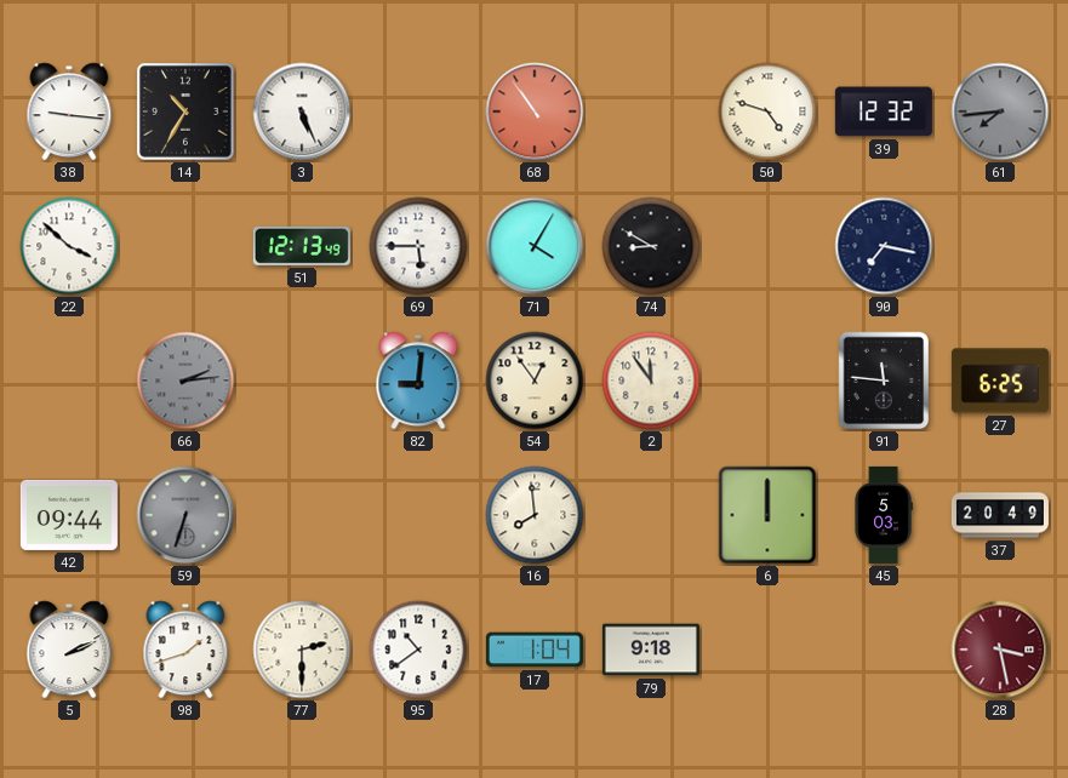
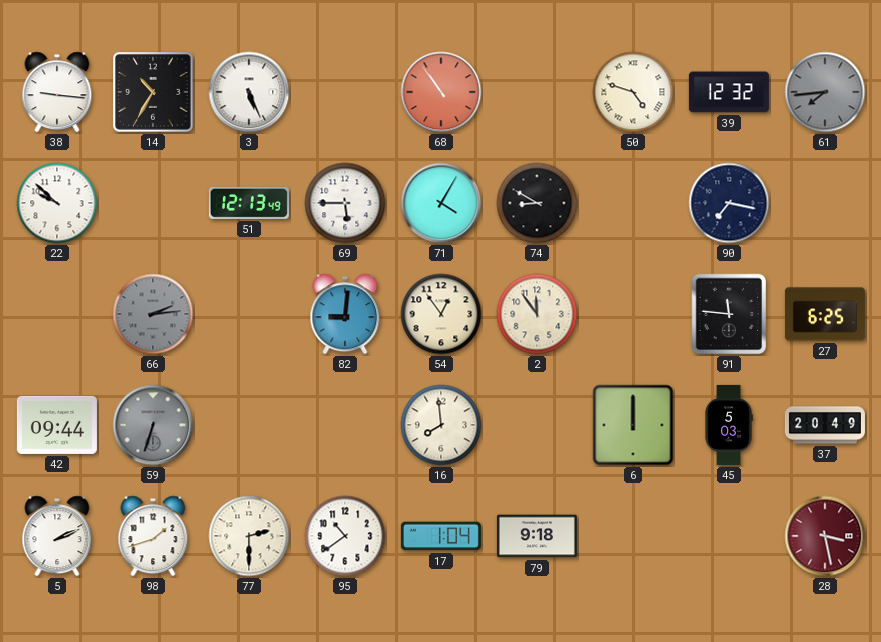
22: 3:52 -> 9:52
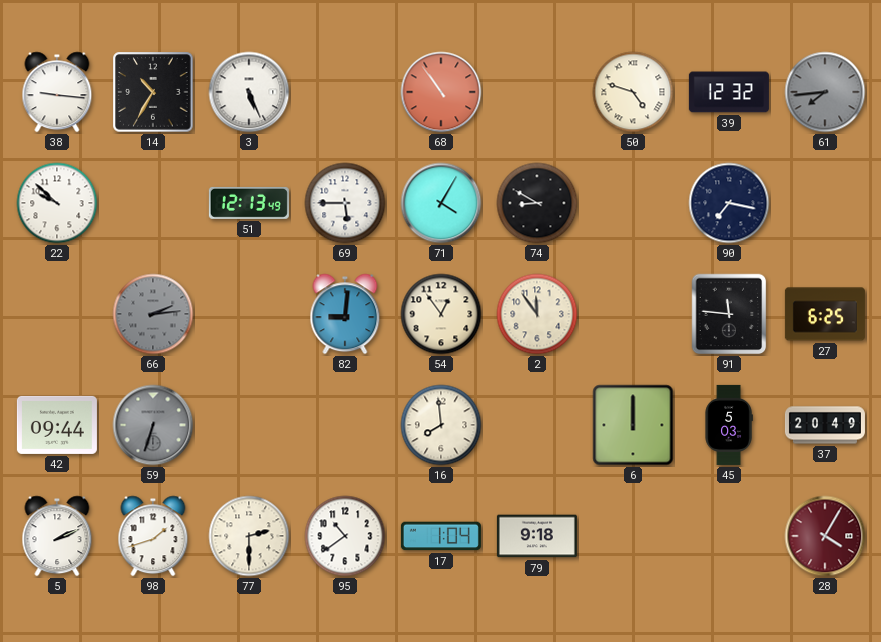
28: 3:28 -> 4:05
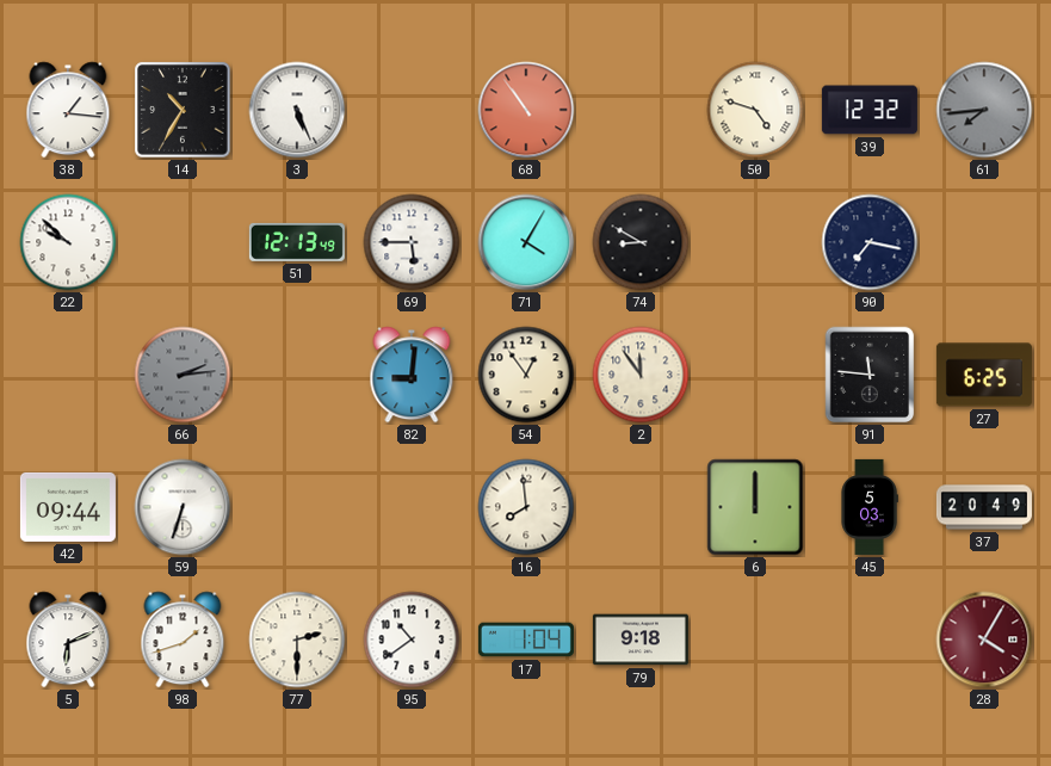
38: 9:16 -> 1:16
59 dial: grey -> white
5: 2:11 -> 6:11
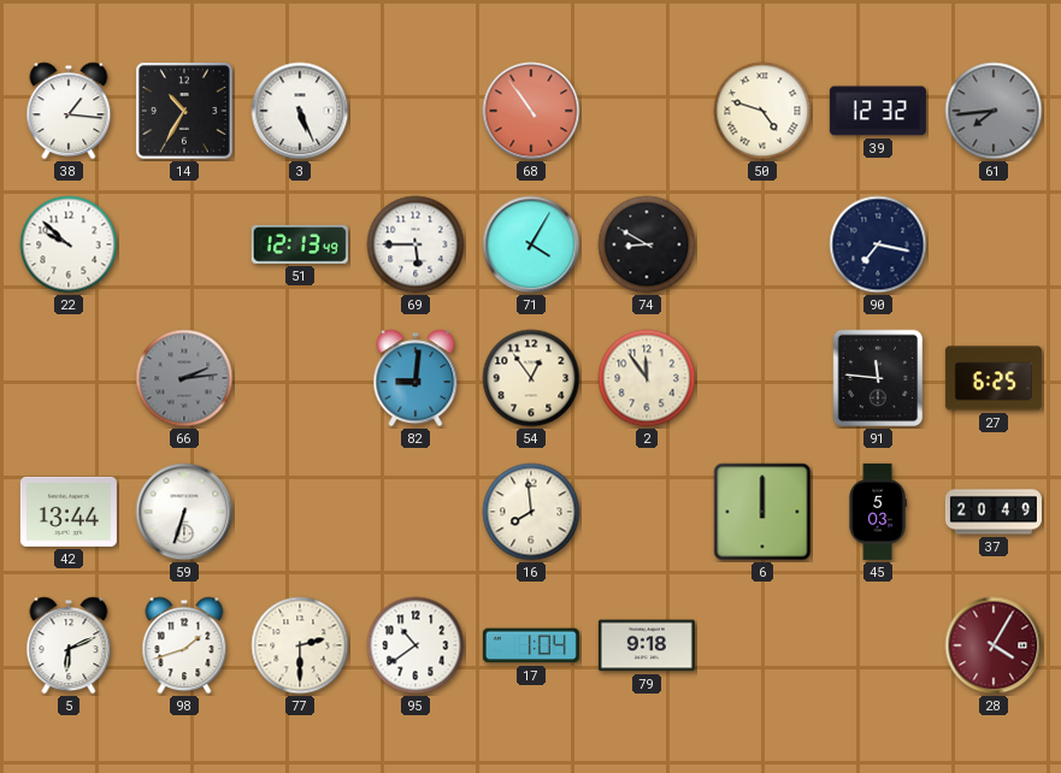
42: 09:44 -> 13:44
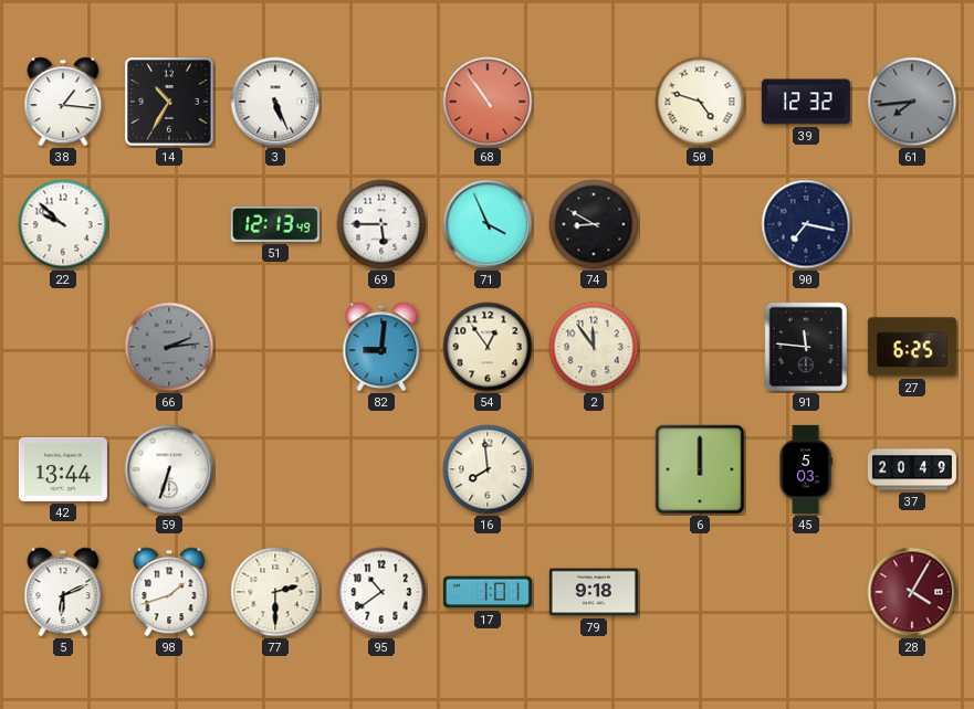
71: 4:05 -> 3:56
17: 1:04 -> 1:01
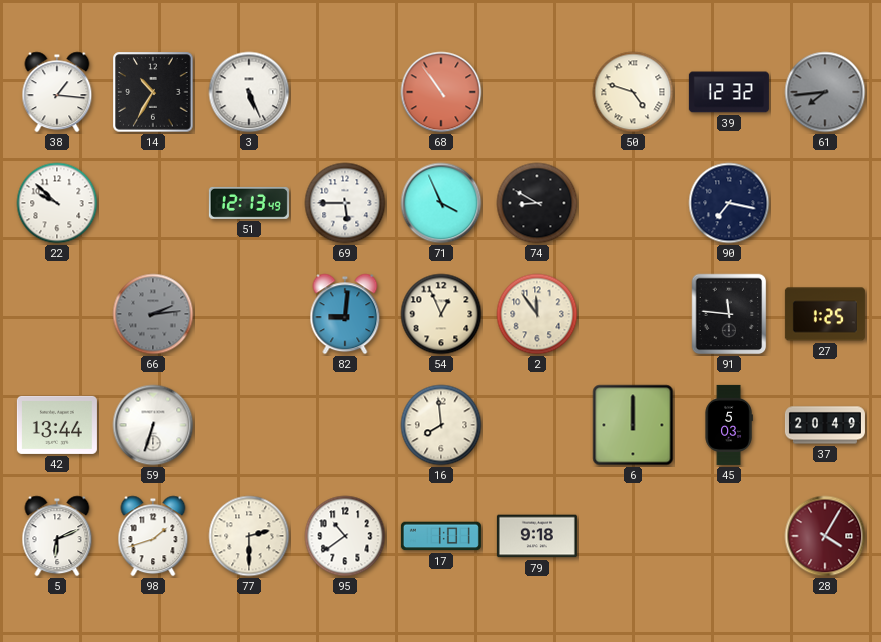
54: 12:54 -> 12:56
27: 6:25 -> 1:25
